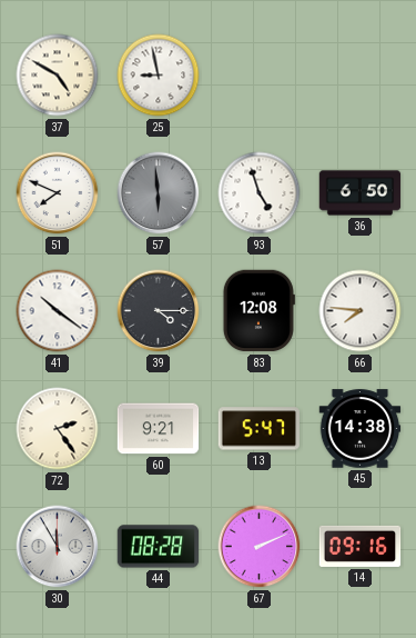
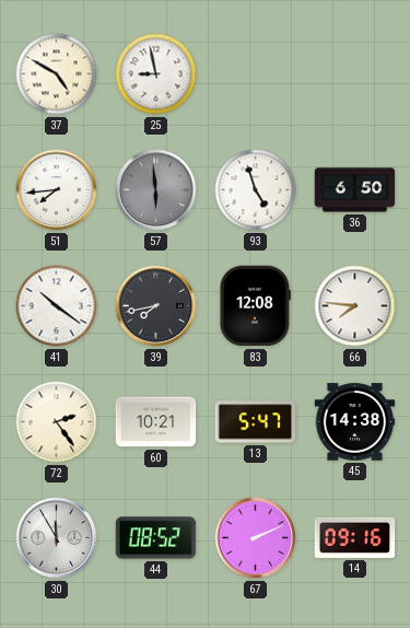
51: 7:49 -> 7:44
39: 4:15 -> 7:43
60: 9:21 -> 10:21
44: 08:28 -> 08:52
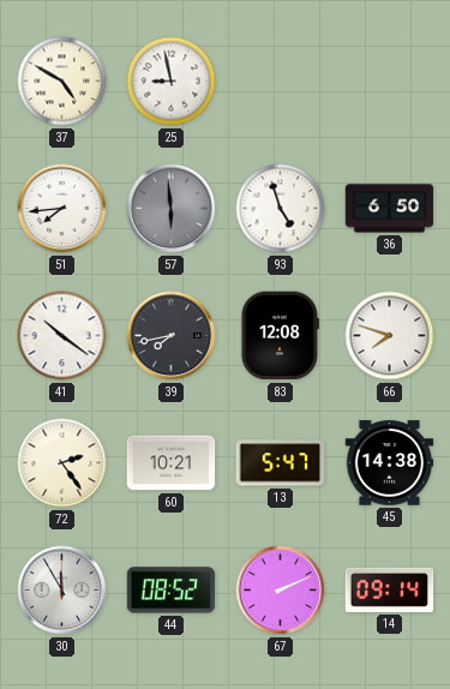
66: 7:46 -> 7:48
14: 09:16 -> 09:14
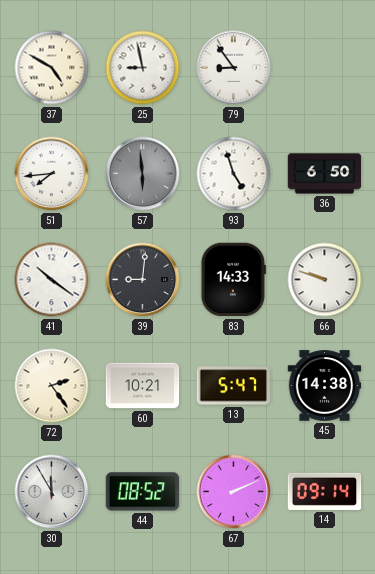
79: none -> 8:54
39: 7:43 -> 9:01
83: 12:08 -> 14:33
66: 7:48 -> 9:48
